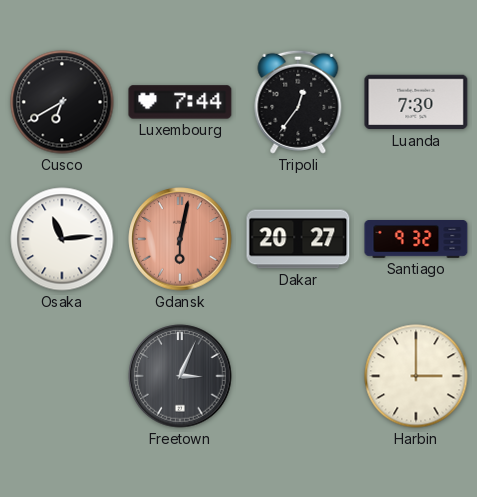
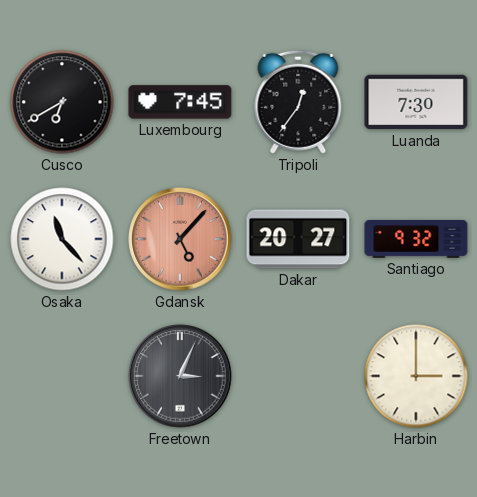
Luxembourg: 7:44 -> 7:45
Osaka: 11:14 -> 11:23
Gdansk: 6:02 -> 5:07
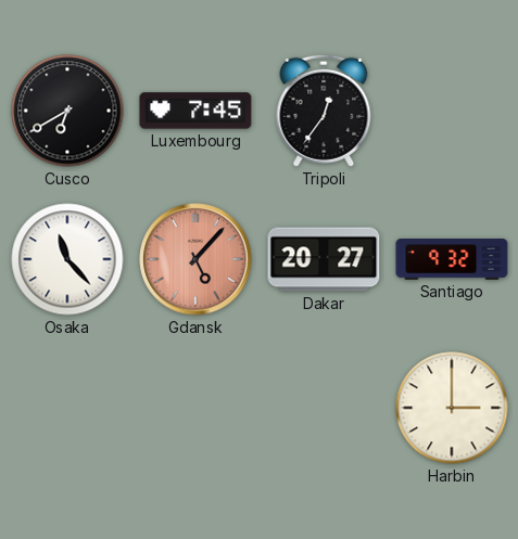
Luanda: 7:30 -> none
Freetown: 3:04 -> none
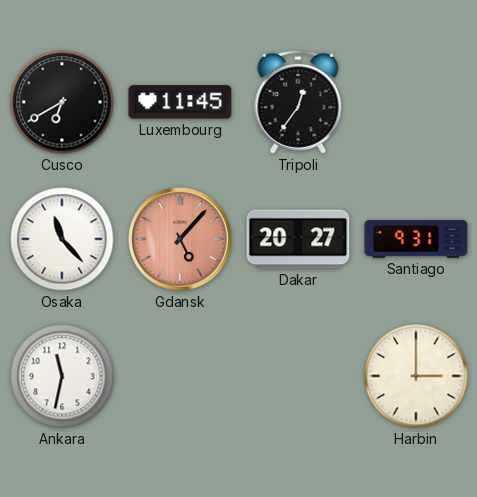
Luxembourg: 7:45 -> 11:45
Santiago: 9:32 -> 9:31
Ankara: none -> 11:32
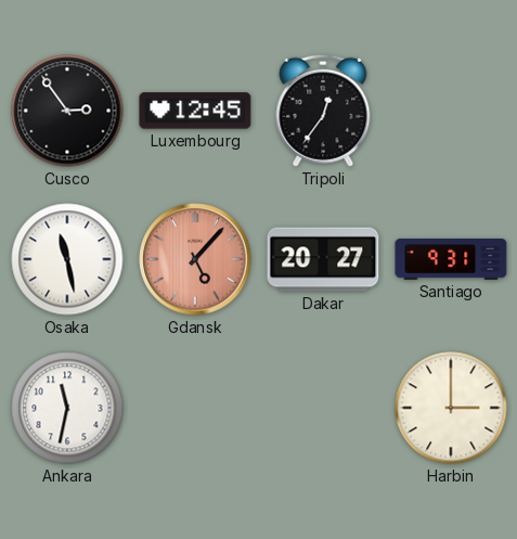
Cusco: 6:40 -> 2:54
Luxembourg: 11:45 -> 12:45
Osaka: 11:23 -> 11:28
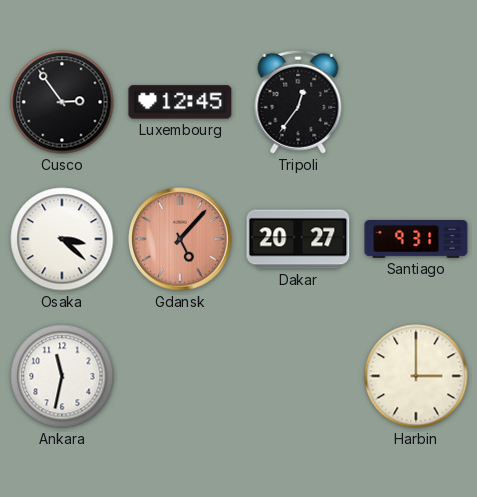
Osaka: 11:28 -> 3:22
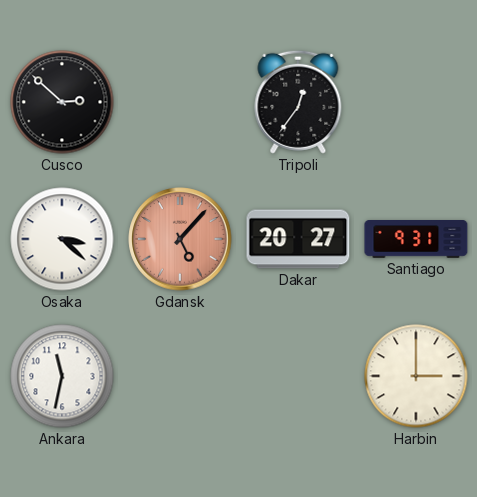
Cusco: 2:54 -> 2:52
Luxembourg: 12:45 -> none
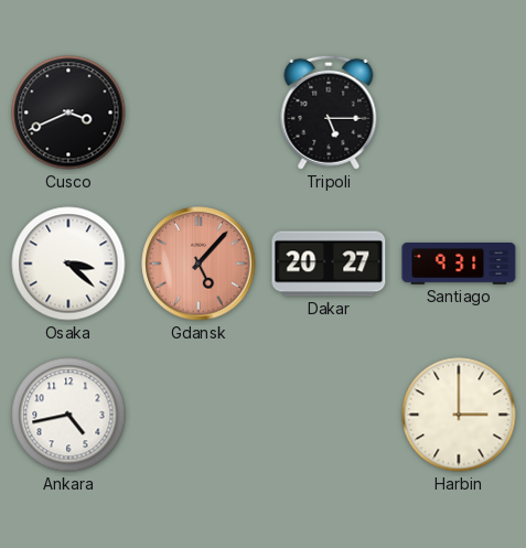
Cusco: 2:52 -> 3:41
Tripoli: 12:36 -> 5:15
Ankara: 11:32 -> 4:43
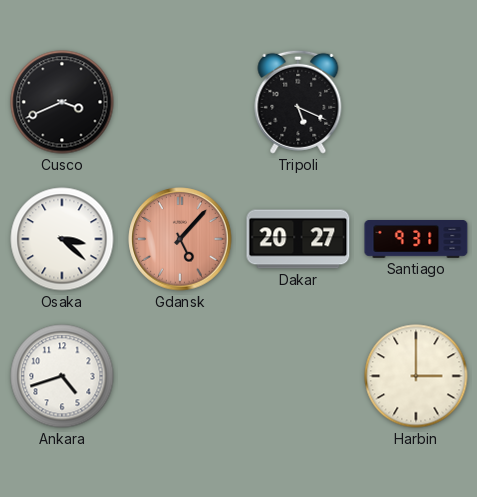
Tripoli: 5:15 -> 5:19
Ankara: 4:43 -> 4:42
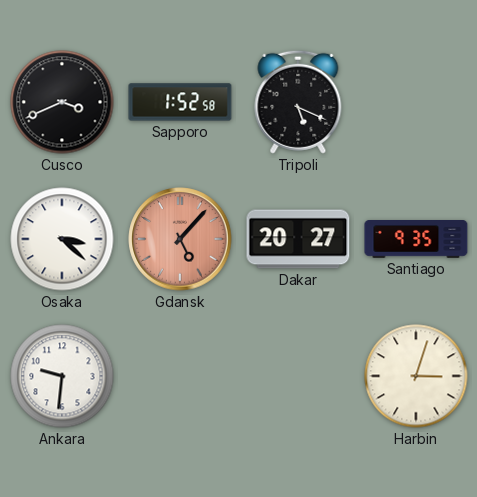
Sapporo: none -> 1:52
Santiago: 9:31 -> 9:35
Ankara: 4:42 -> 9:31
Harbin: 3:00 -> 3:03
